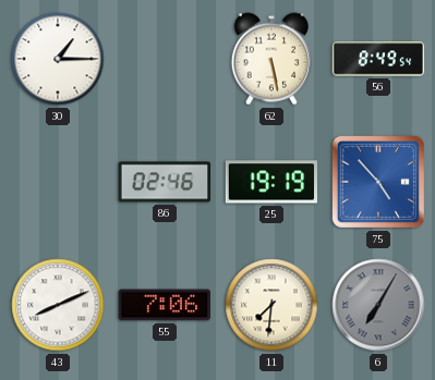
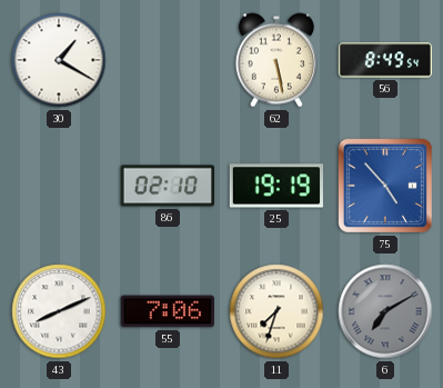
30: 1:15 -> 1:20
86: 02:46 -> 02:10
11: 7:31 -> 7:33
6: 7:05 -> 7:10
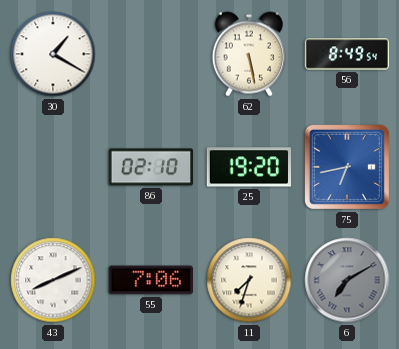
25: 19:19 -> 19:20
75: 4:53 -> 6:43
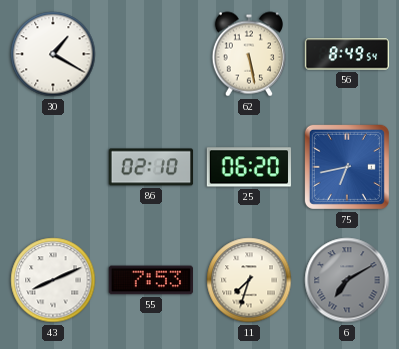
25: 19:20 -> 06:20
55: 7:06 -> 7:53
